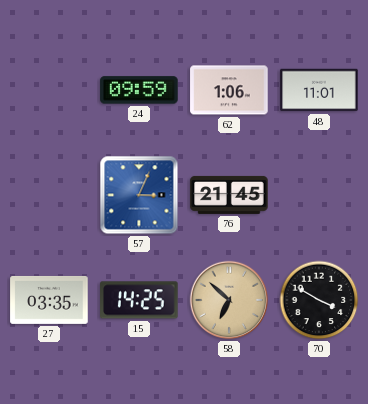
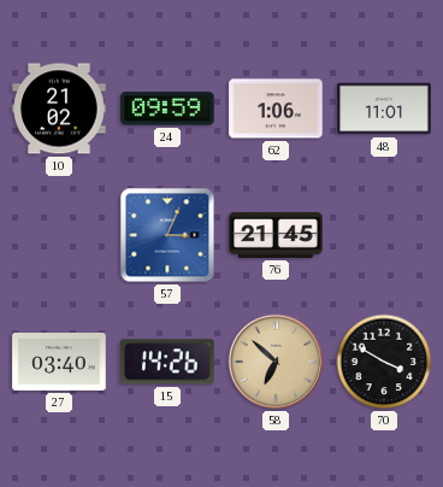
10: none -> 21:02
27: 03:35 -> 03:40
15: 14:25 -> 14:26
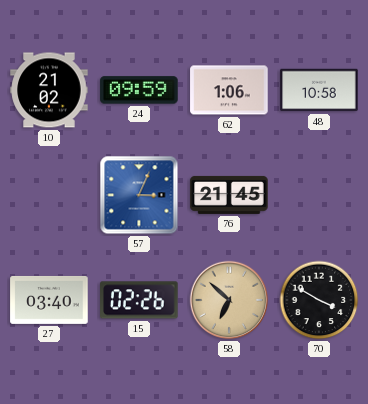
48: 11:01 -> 10:58
15: 14:26 -> 02:26
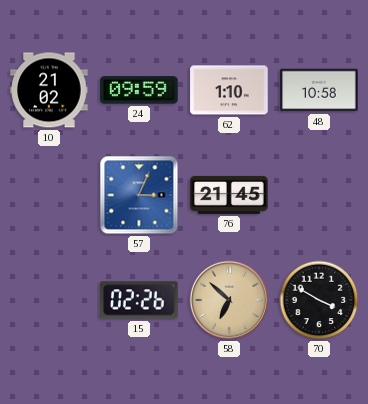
62: 1:06 -> 1:10
27: 03:40 -> none
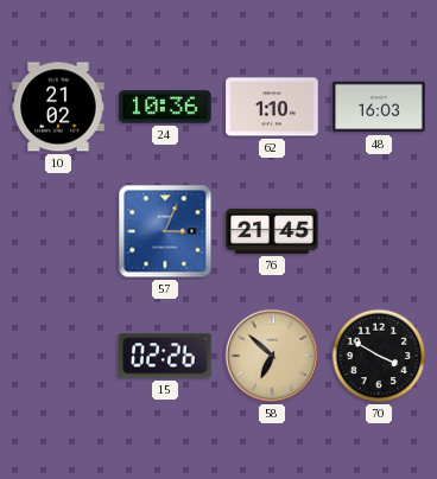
24: 09:59 -> 10:36
48: 10:58 -> 16:03
